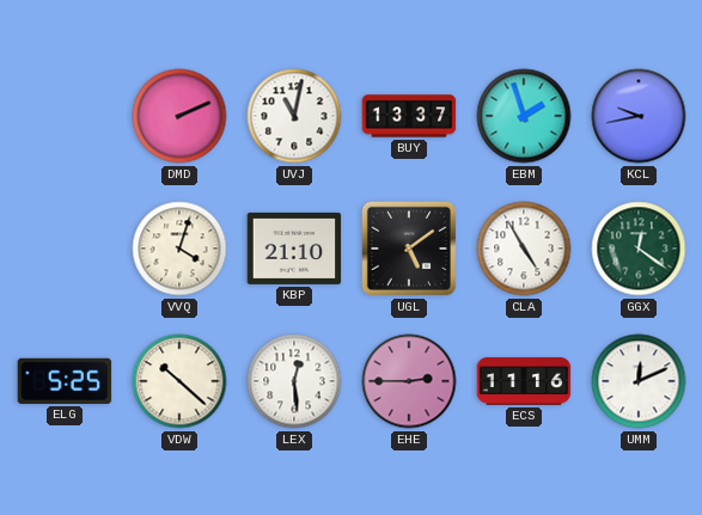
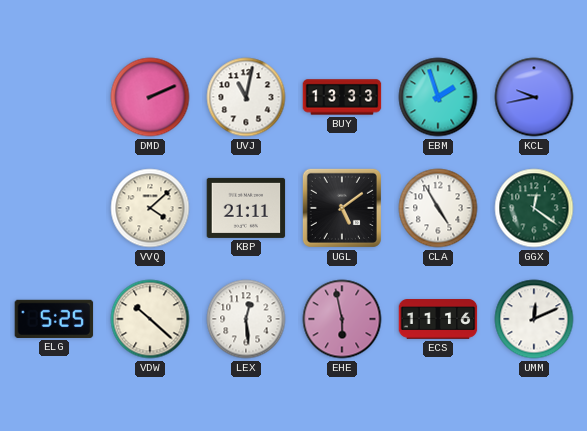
BUY: 13:37 -> 13:33
VVQ: 4:03 -> 4:08
KBP: 21:10 -> 21:11
EHE: 2:45 -> 5:58
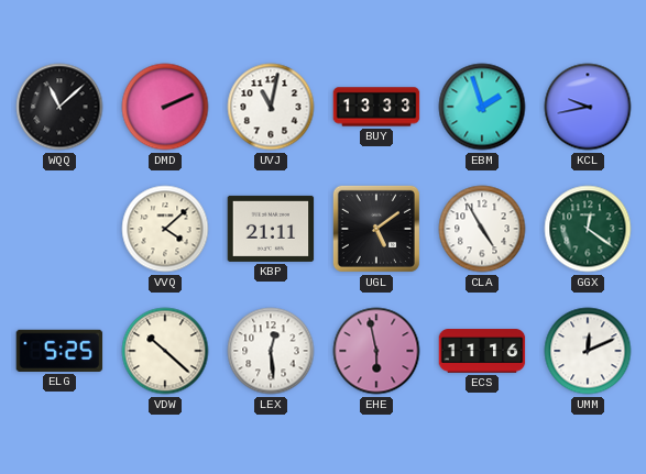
WQQ: none -> 11:08
